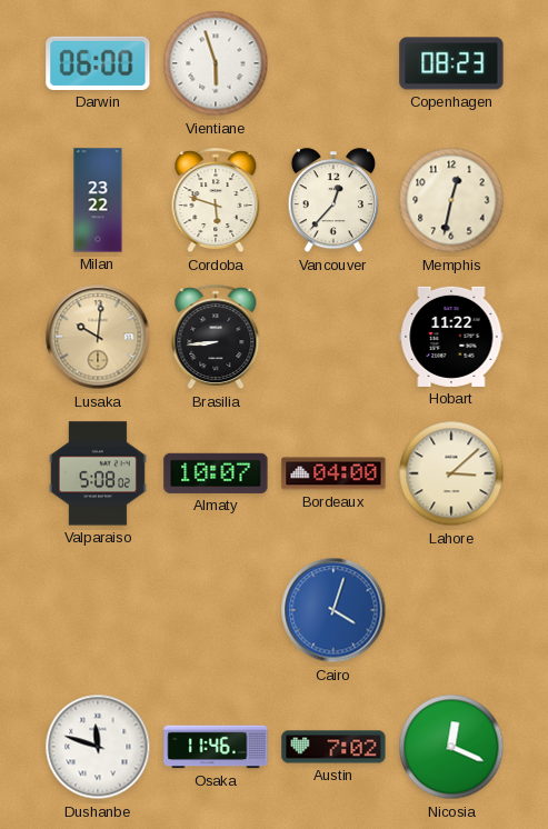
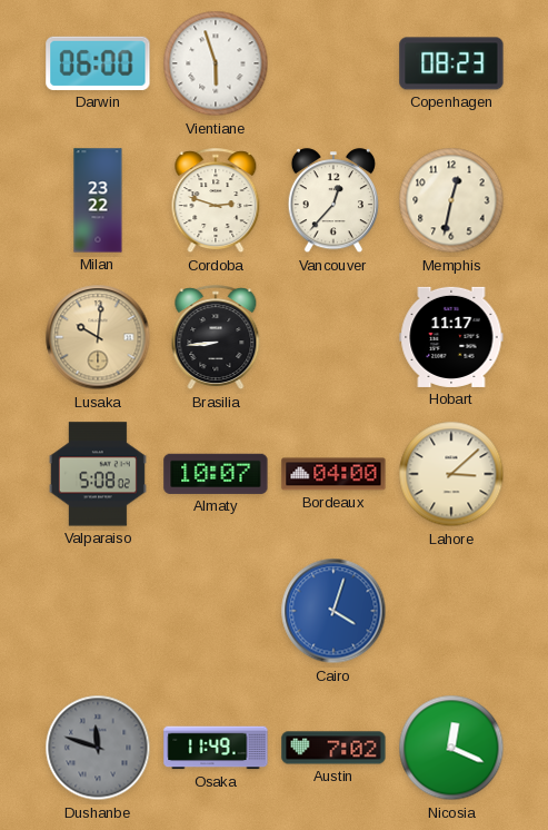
Cordoba: 5:48 -> 2:48
Hobart: 11:22 -> 11:17
Dushanbe dial: white -> grey
Osaka: 11:46 -> 11:49
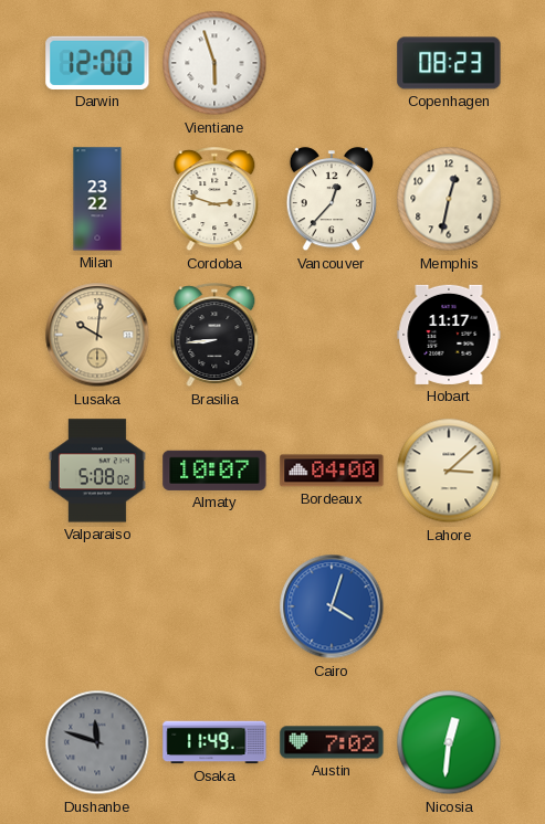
Darwin: 06:00 -> 12:00
Nicosia: 12:19 -> 12:31
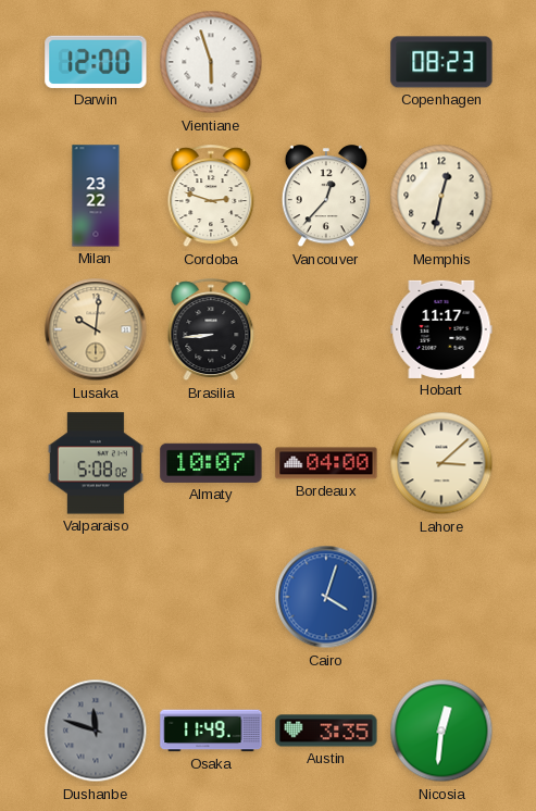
Austin: 7:02 -> 3:35
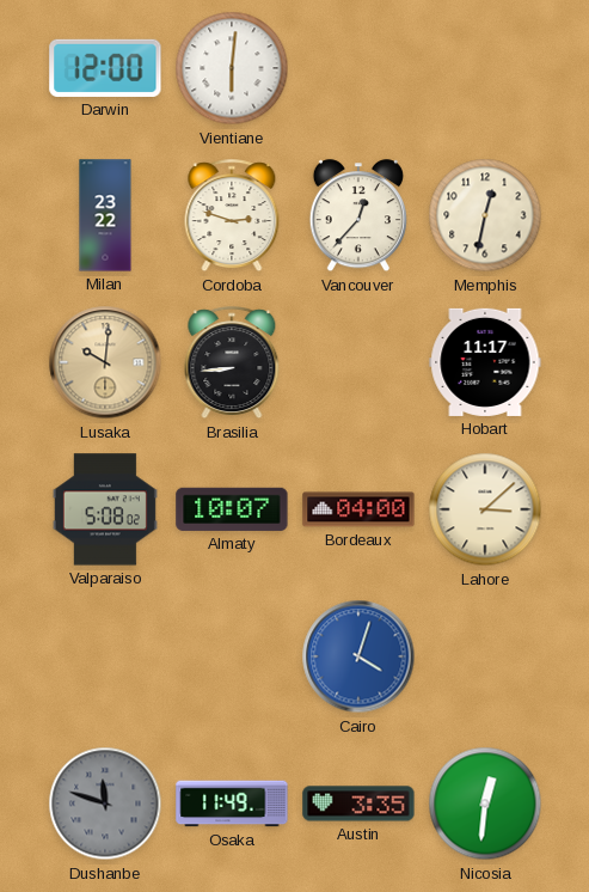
Vientiane: 5:57 -> 6:01
Copenhagen: 08:23 -> none
